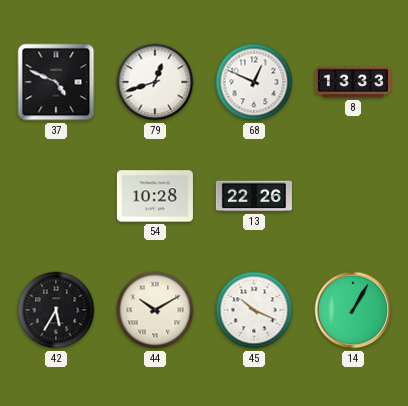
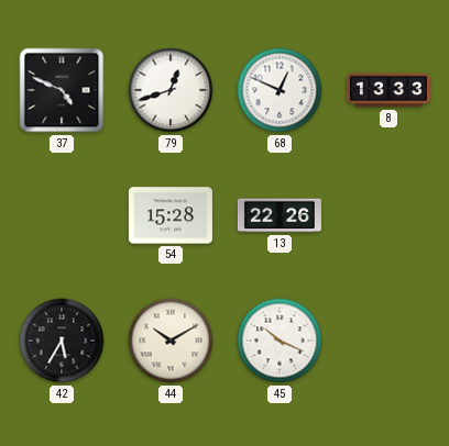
54: 10:28 -> 15:28
14: 1:05 -> none
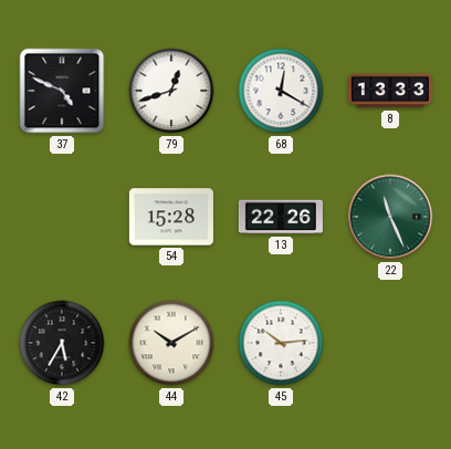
68: 12:49 -> 12:20
22: none -> 11:26
45: 10:19 -> 10:14
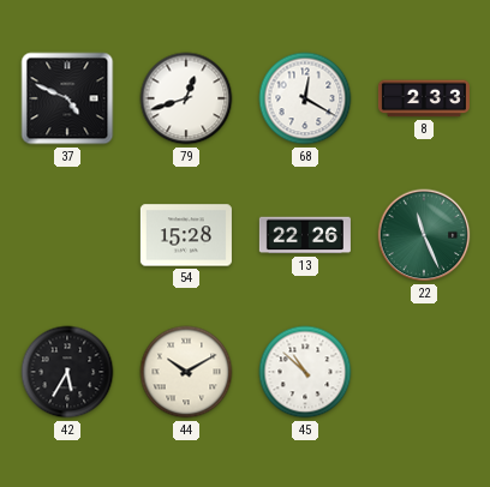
8: 13:33 -> 2:33
45: 10:14 -> 10:52
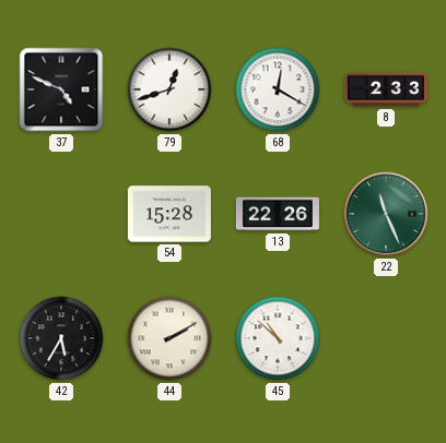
44: 10:10 -> 2:10
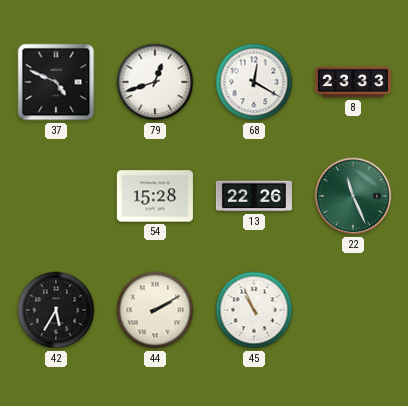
8: 2:33 -> 23:33
45: 10:52 -> 10:56
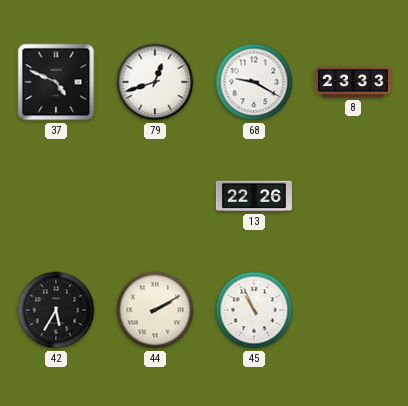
68: 12:20 -> 9:20
54: 15:28 -> none
22: 11:26 -> none
